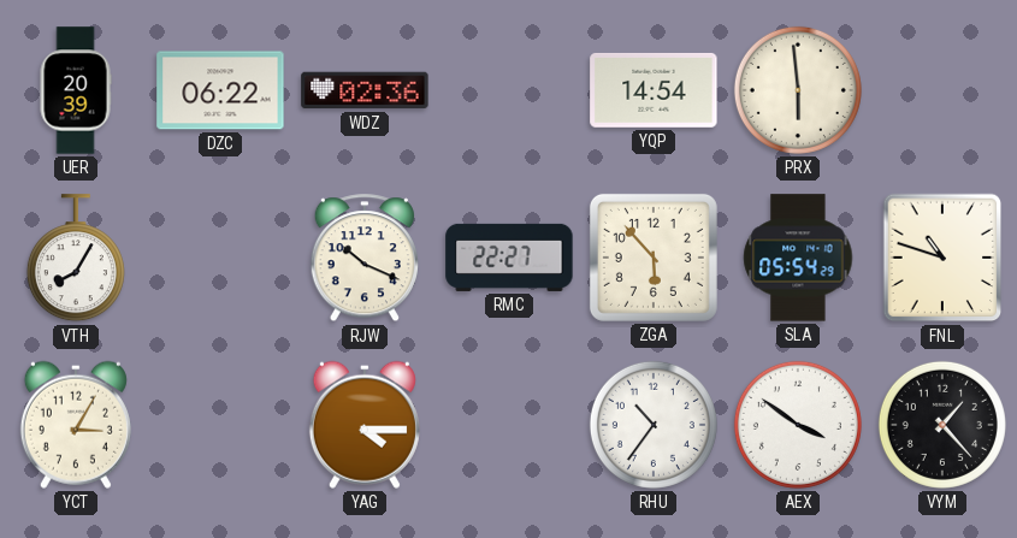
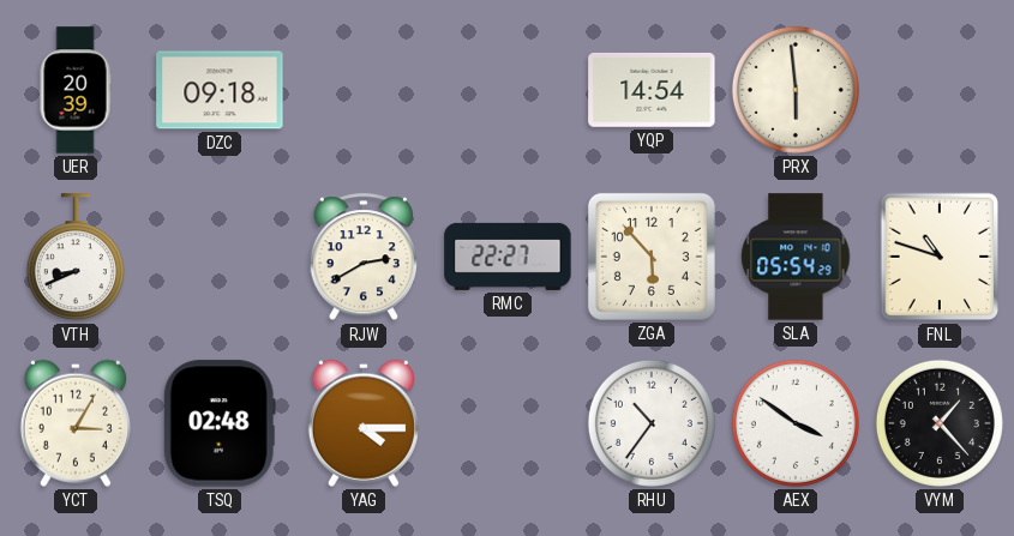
DZC: 06:22 -> 09:18
WDZ: 02:36 -> none
VTH: 8:05 -> 8:41
RJW: 10:19 -> 2:40
TSQ: none -> 02:48
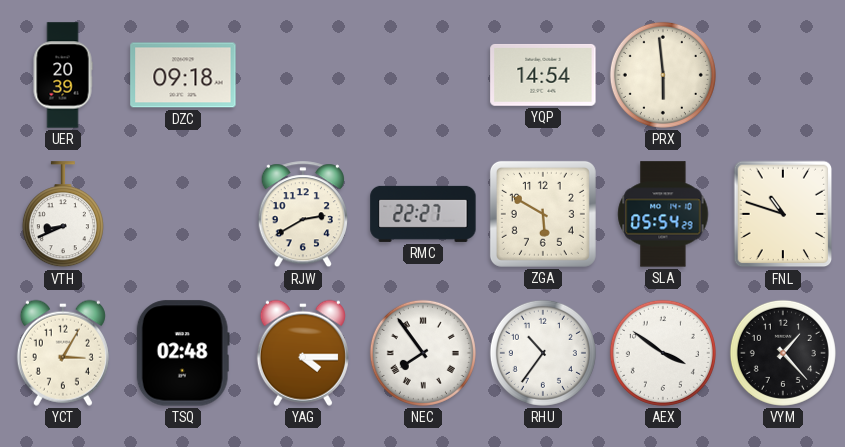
ZGA: 5:53 -> 5:50
NEC: none -> 7:54
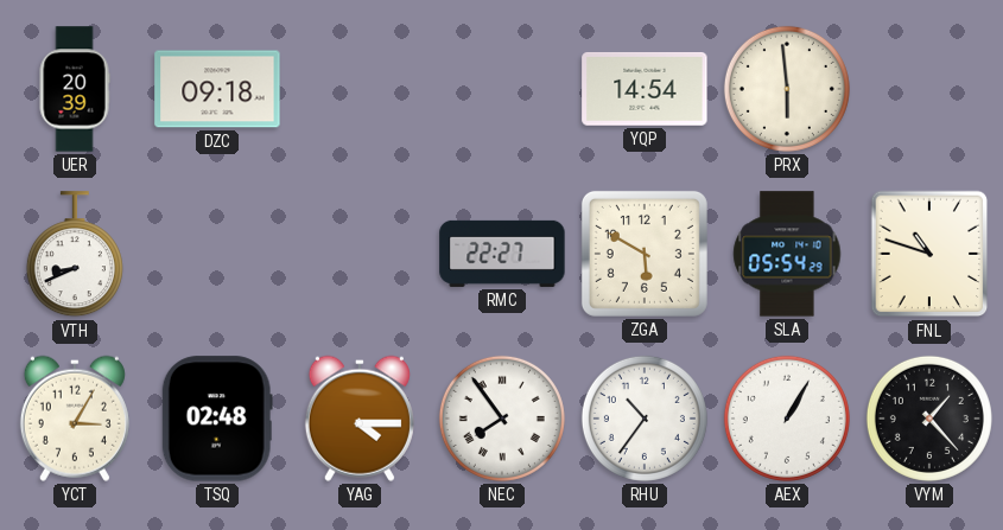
RJW: 2:40 -> none
AEX: 3:51 -> 1:05
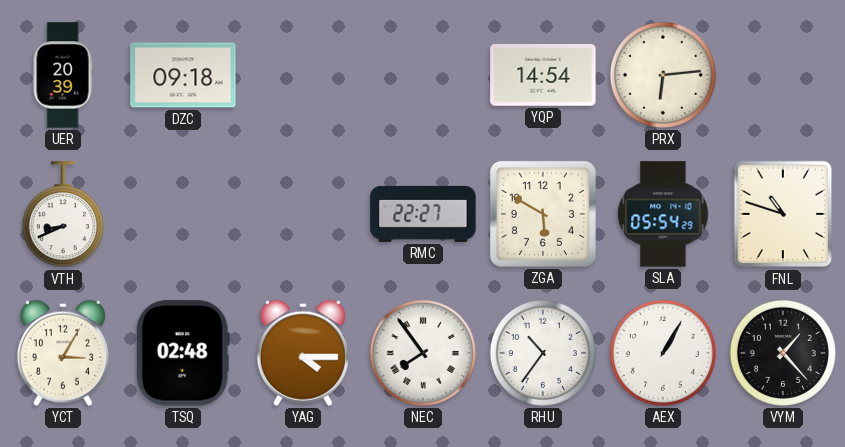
PRX: 5:59 -> 6:14
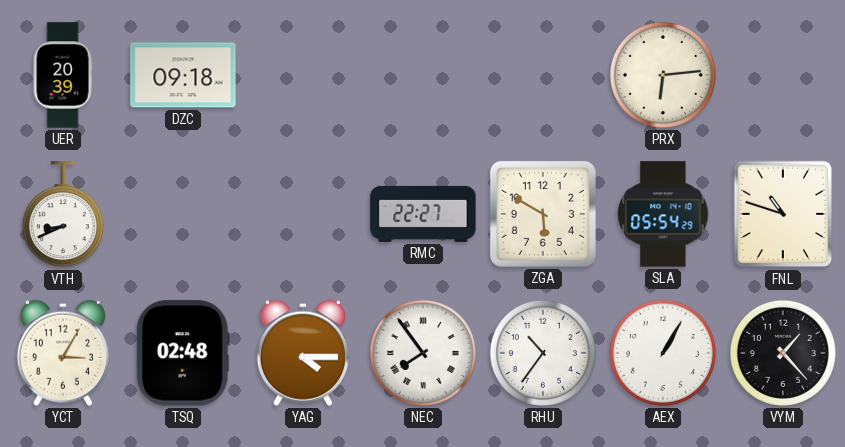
YQP: 14:54 -> none
